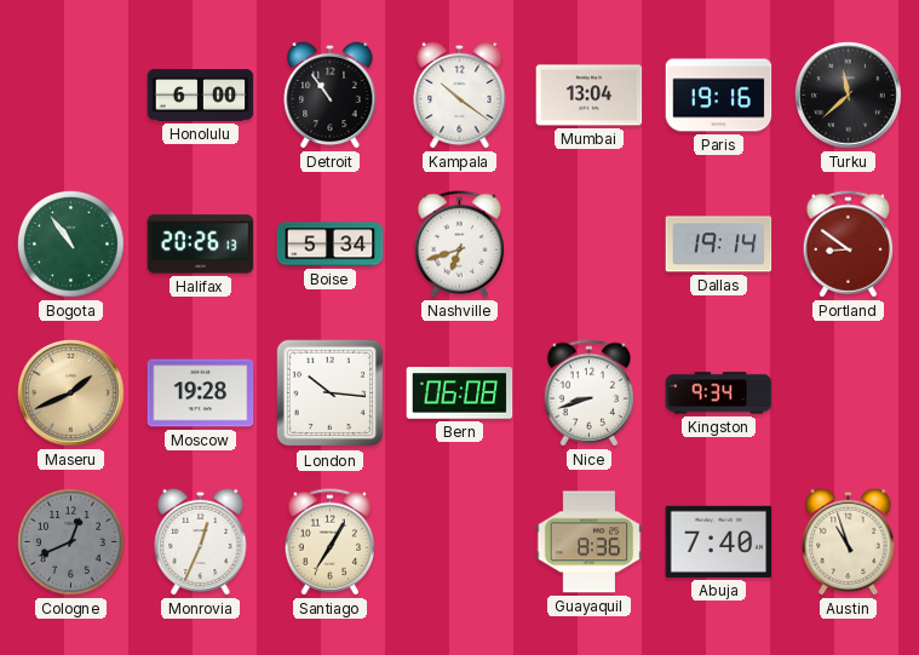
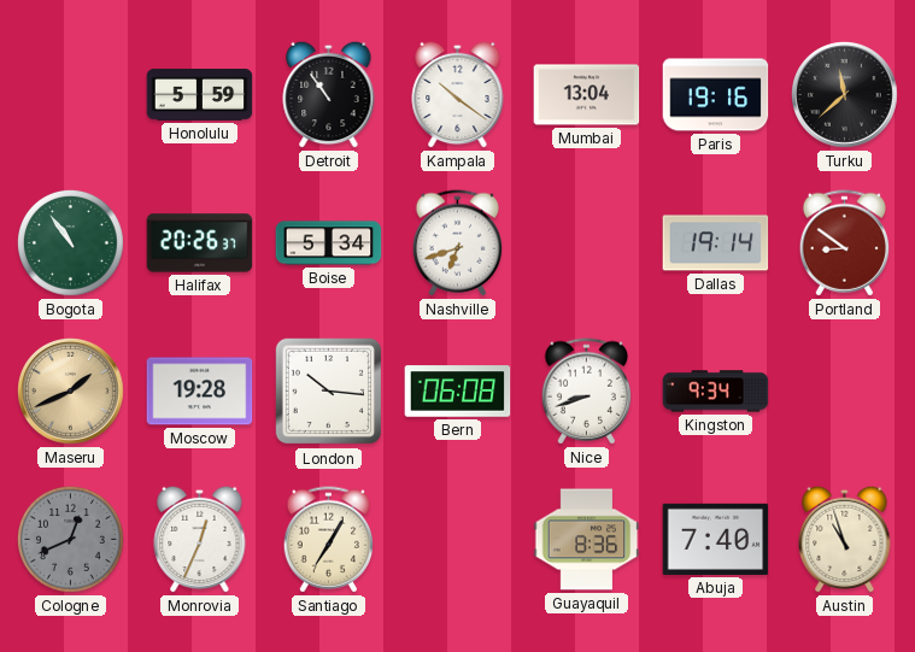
Honolulu: 6:00 -> 5:59
Halifax: 20:26:13 -> 20:26:37
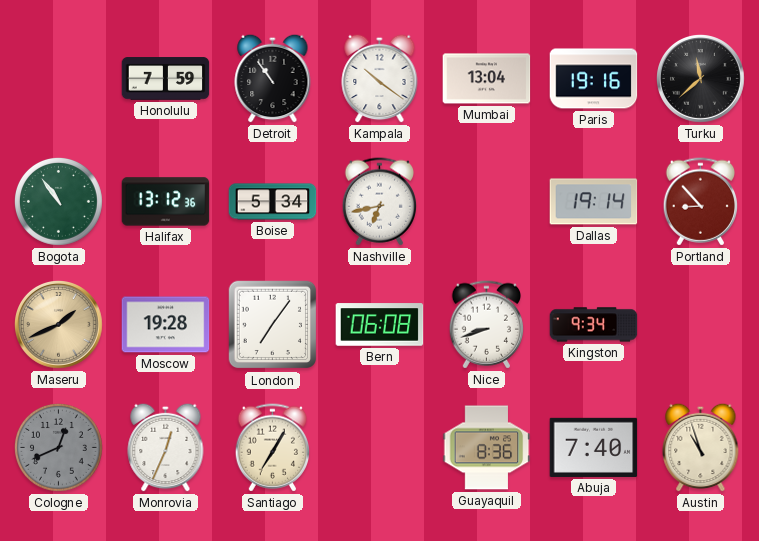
Honolulu: 5:59 -> 7:59
Halifax: 20:26 -> 13:12
Nashville: 6:42 -> 6:43
Portland: 8:51 -> 8:53
London: 10:16 -> 7:06
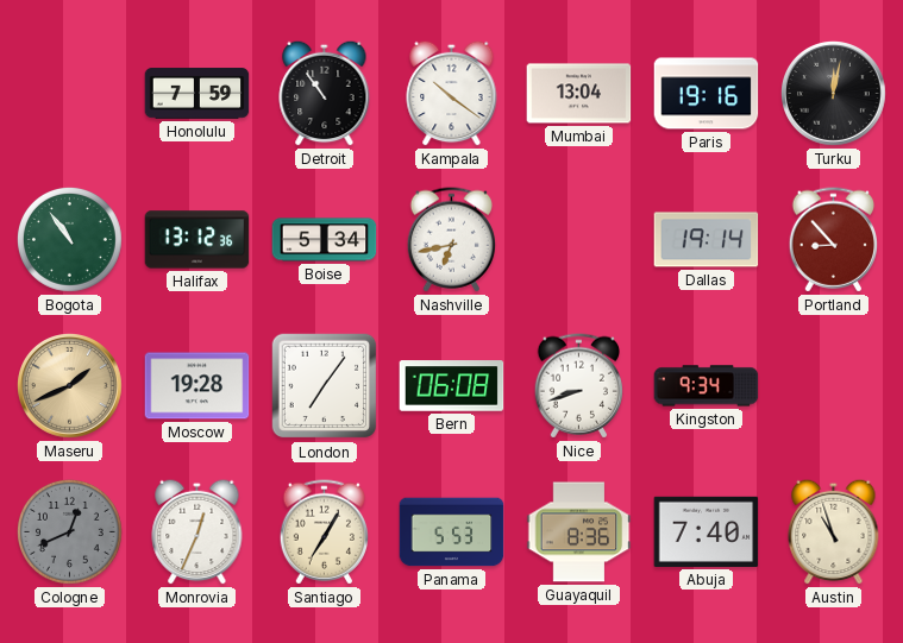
Turku: 11:38 -> 12:02
Panama: none -> 5:53
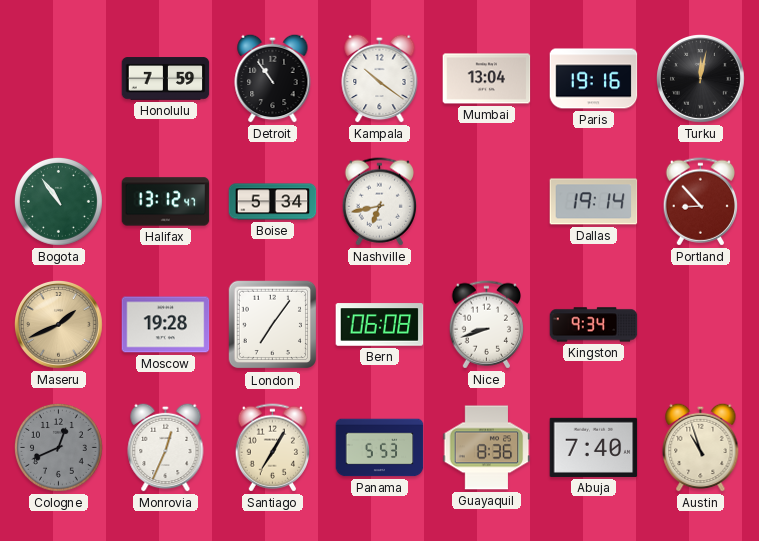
Halifax: 13:12:36 -> 13:12:47
